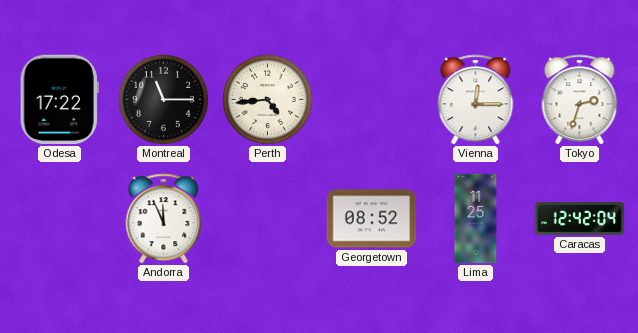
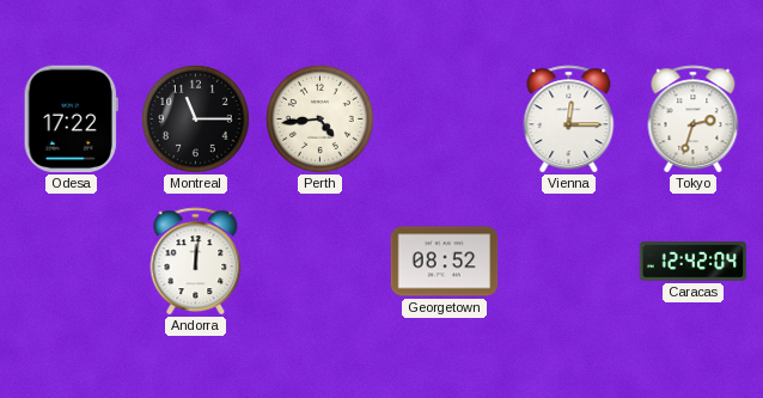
Andorra: 11:56 -> 12:01
Lima: 11:25 -> none
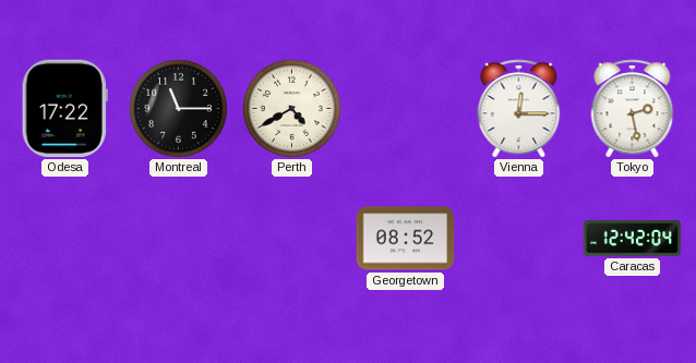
Perth: 4:44 -> 4:40
Tokyo: 2:33 -> 2:28
Andorra: 12:01 -> none
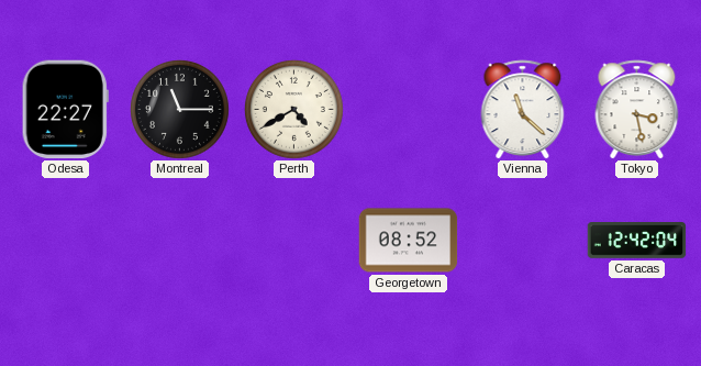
Odesa: 17:22 -> 22:27
Vienna: 12:15 -> 11:22
Tokyo: 2:28 -> 3:28
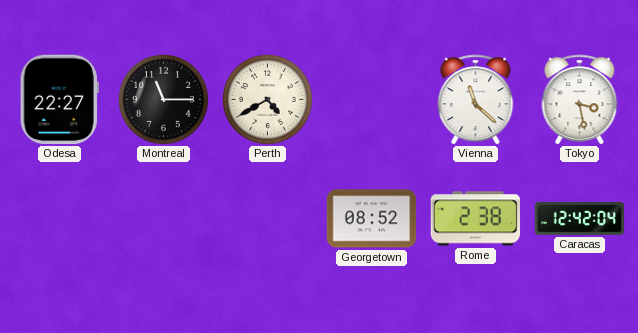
Rome: none -> 2:38
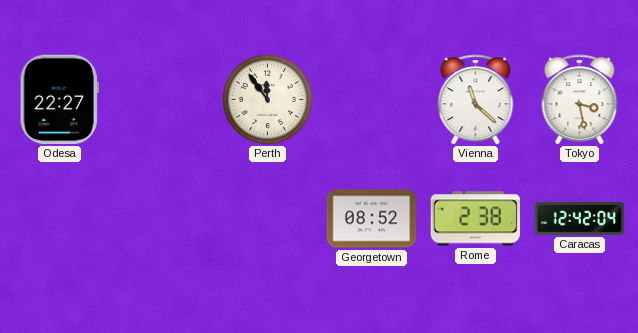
Montreal: 11:15 -> none
Perth: 4:40 -> 11:54
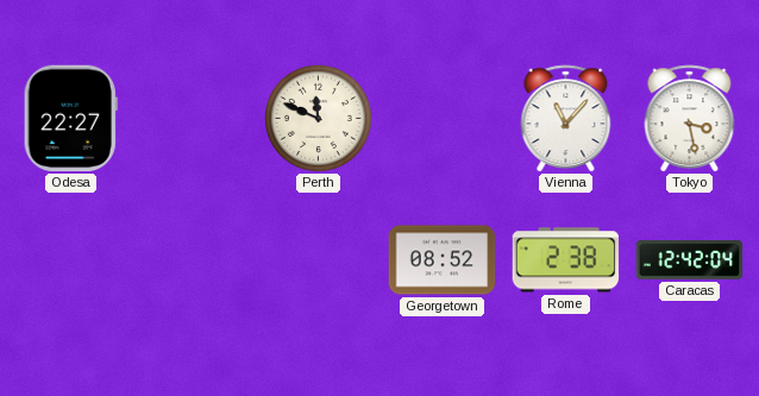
Perth: 11:54 -> 11:49
Vienna: 11:22 -> 11:07
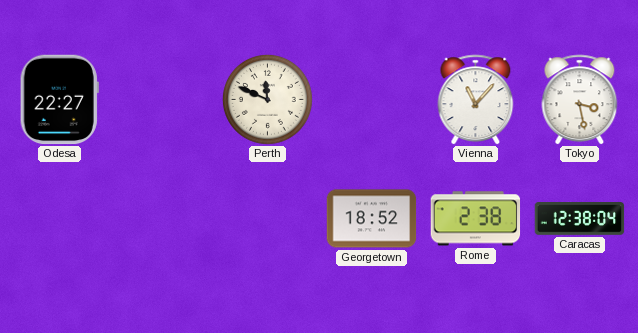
Georgetown: 08:52 -> 18:52
Caracas: 12:42 -> 12:38
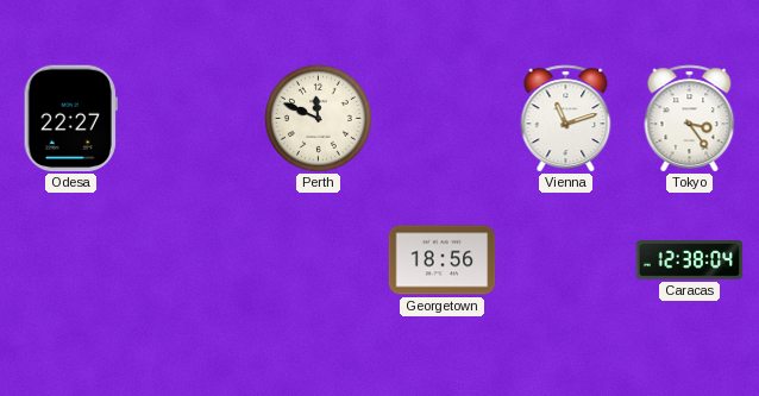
Vienna: 11:07 -> 11:12
Tokyo: 3:28 -> 3:24
Georgetown: 18:52 -> 18:56
Rome: 2:38 -> none
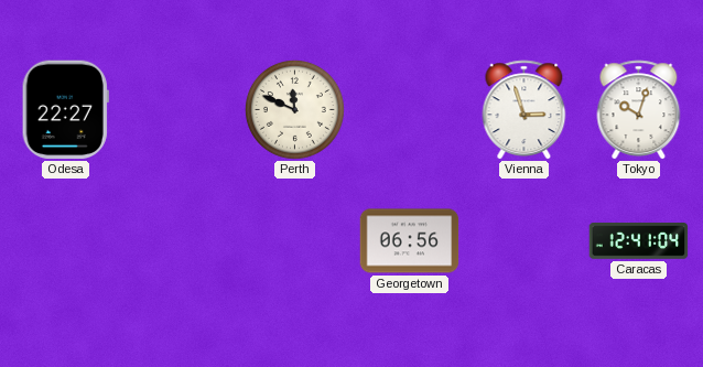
Vienna: 11:12 -> 2:57
Tokyo: 3:24 -> 10:03
Georgetown: 18:56 -> 06:56
Caracas: 12:38 -> 12:41
